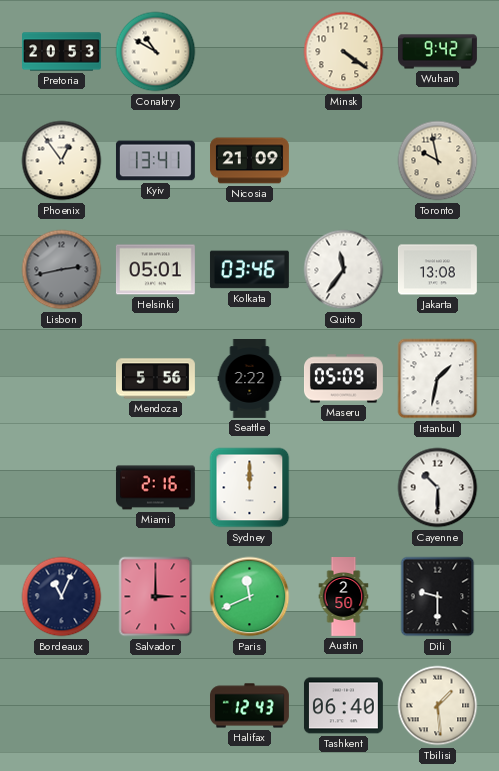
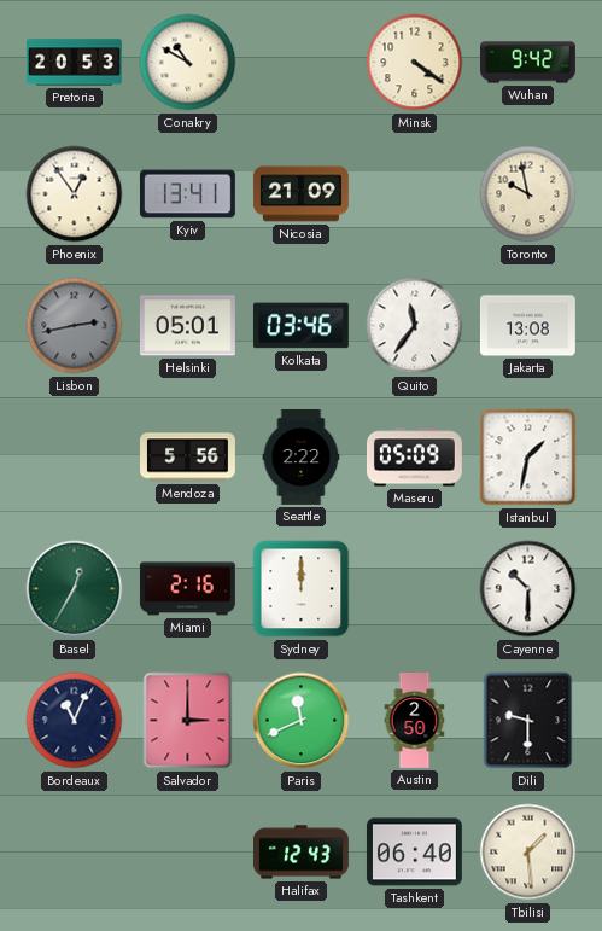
Basel: none -> 12:35
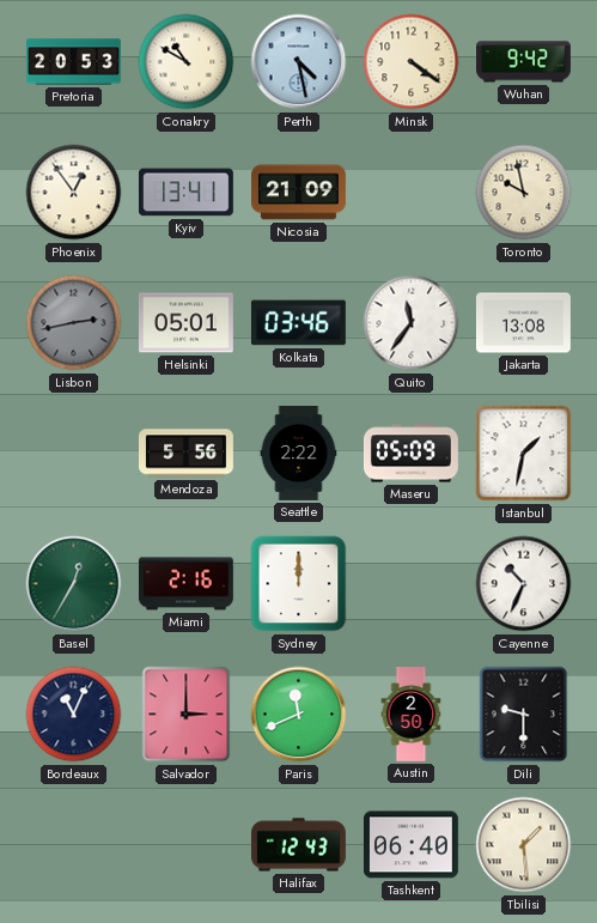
Perth: none -> 4:28
Cayenne: 10:30 -> 10:34
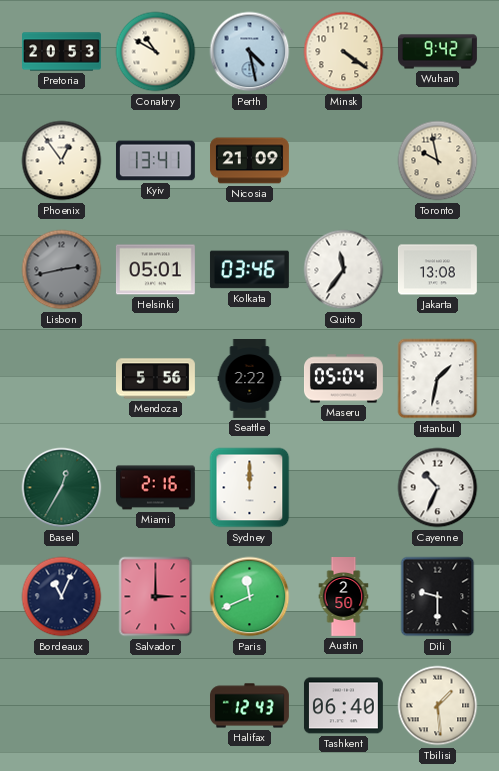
Maseru: 05:09 -> 05:04
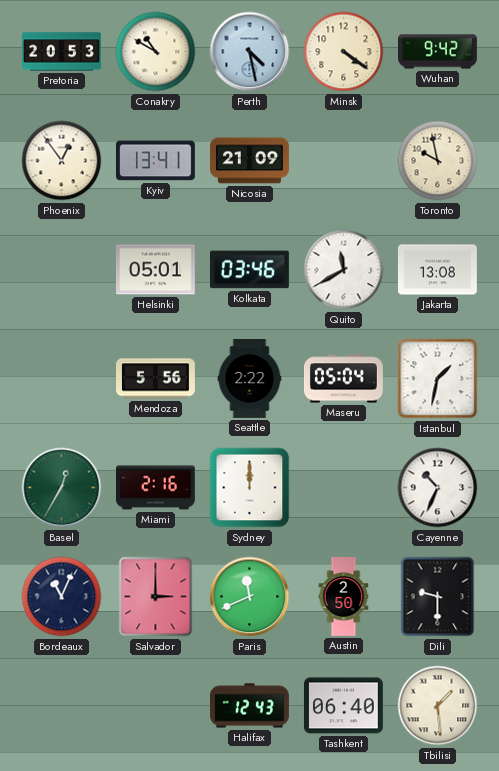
Lisbon: 2:43 -> none
Quito: 11:36 -> 11:40
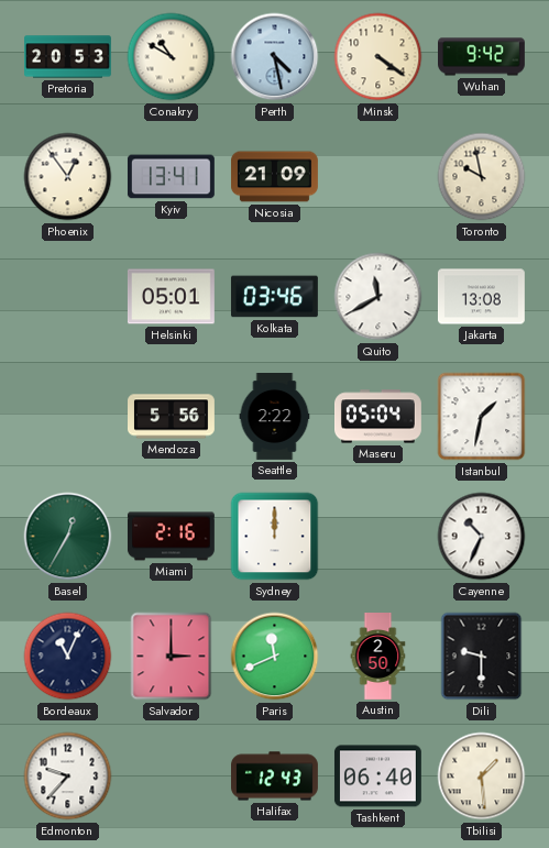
Edmonton: none -> 9:37
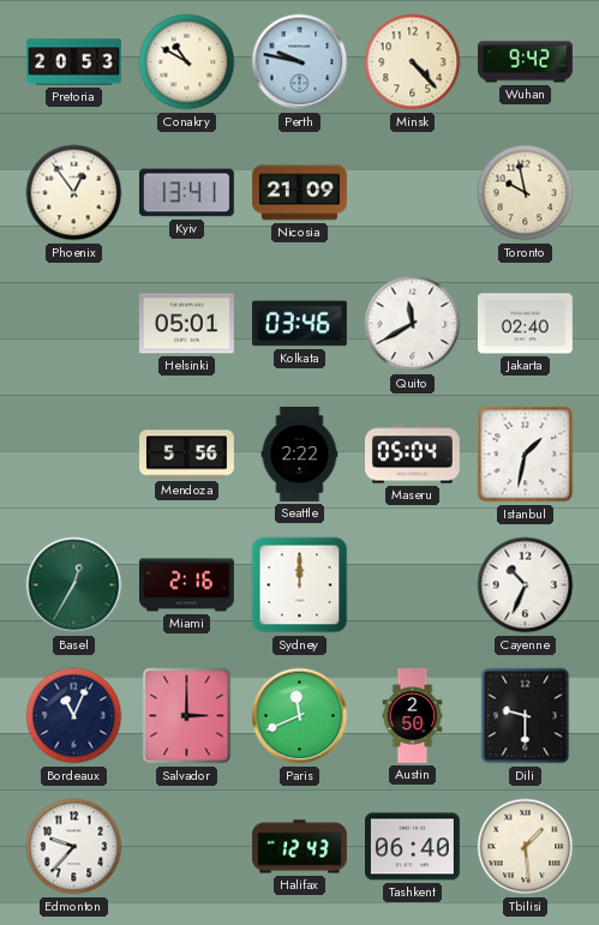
Perth: 4:28 -> 9:47
Minsk: 4:21 -> 4:23
Jakarta: 13:08 -> 02:40
